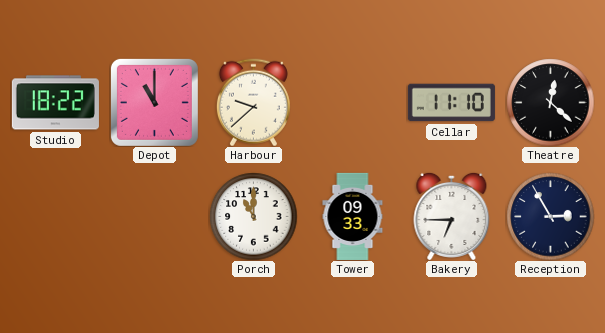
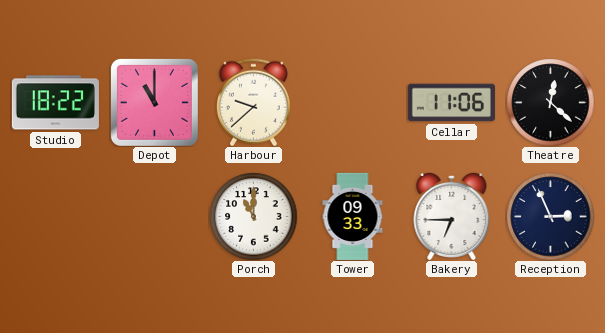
Cellar: 11:10 -> 11:06
Reception: 2:55 -> 2:56
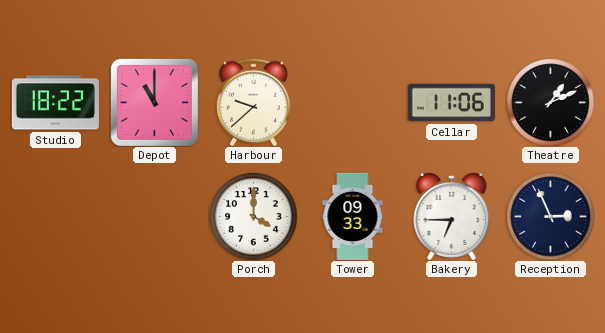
Theatre: 12:22 -> 1:11
Porch: 11:00 -> 4:00
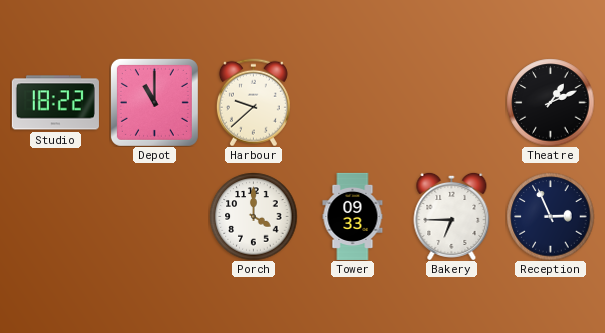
Cellar: 11:06 -> none
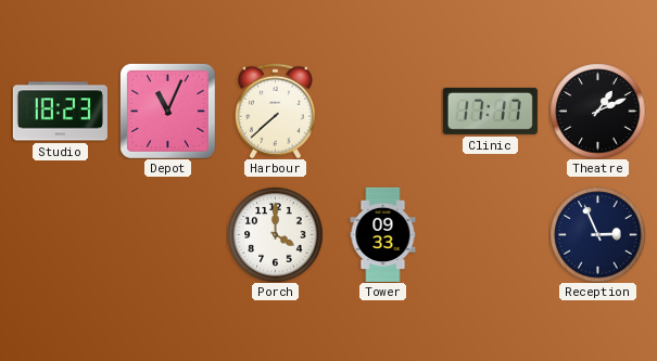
Studio: 18:22 -> 18:23
Depot: 11:00 -> 11:04
Harbour: 9:38 -> 7:38
Clinic: none -> 17:17
Bakery: 6:45 -> none
